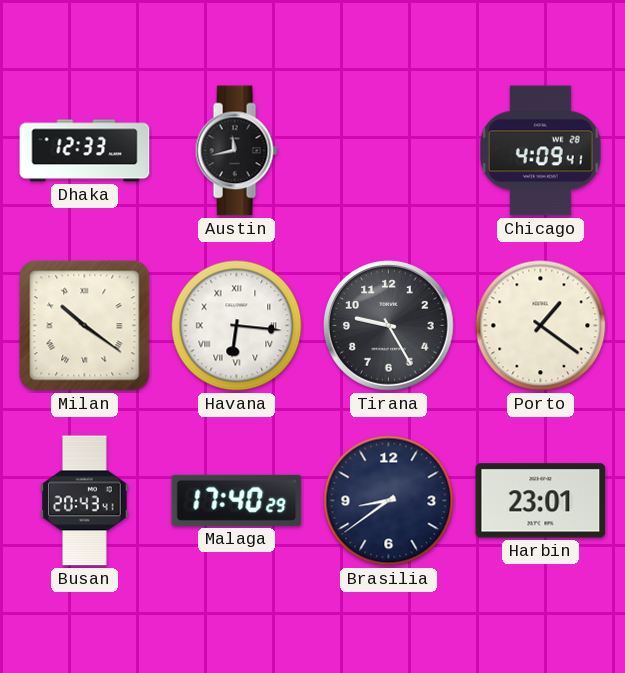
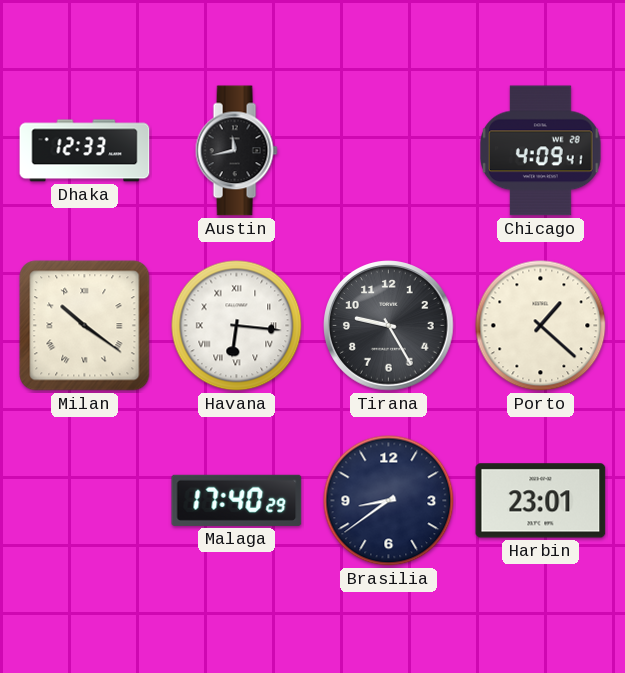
Porto: 1:21 -> 1:22
Busan: 20:43 -> none
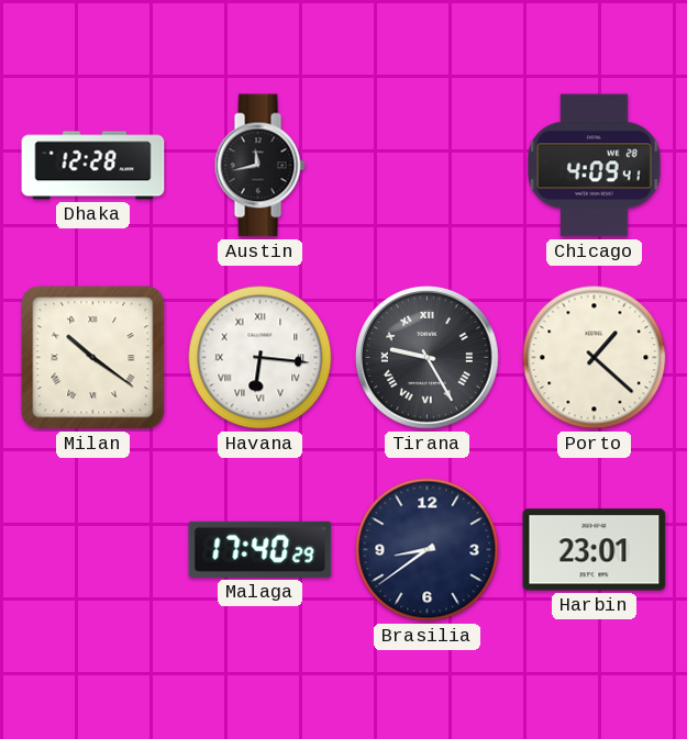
Dhaka: 12:33 -> 12:28
Tirana numerals: Arabic -> Roman
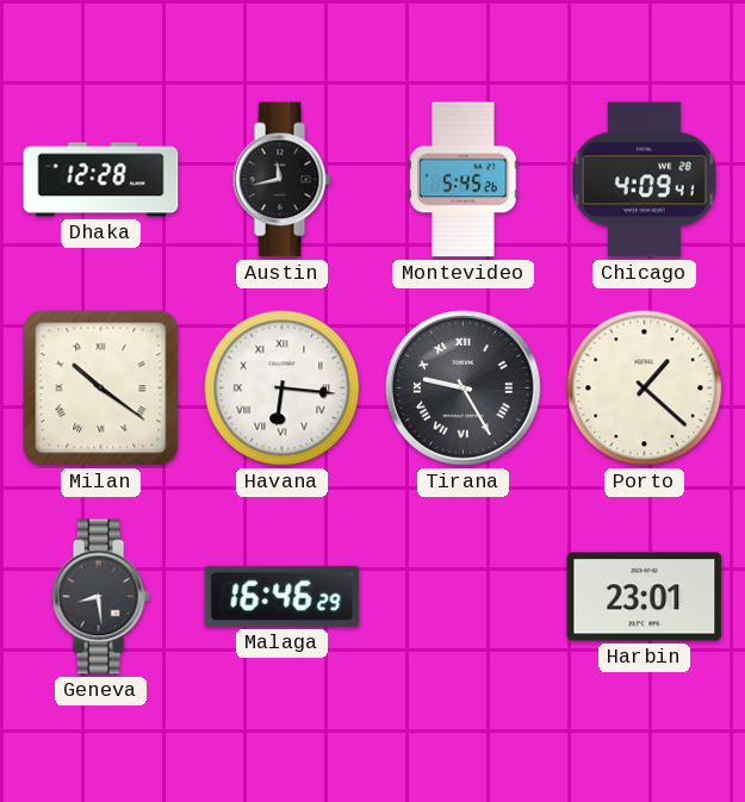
Montevideo: none -> 5:45
Geneva: none -> 8:29
Malaga: 17:40 -> 16:46
Brasilia: 8:39 -> none
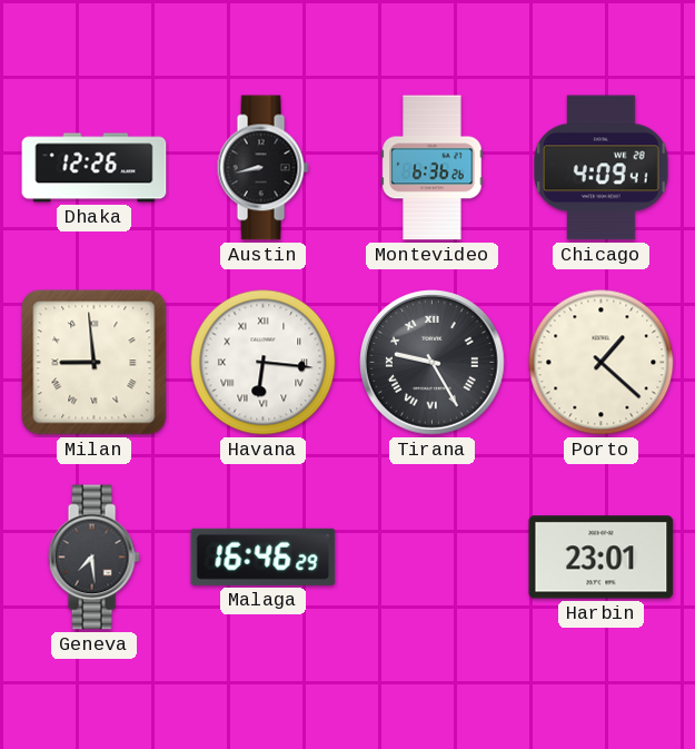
Dhaka: 12:28 -> 12:26
Austin: 11:43 -> 8:43
Montevideo: 5:45 -> 6:36
Milan: 10:21 -> 8:59
Geneva: 8:29 -> 7:29
